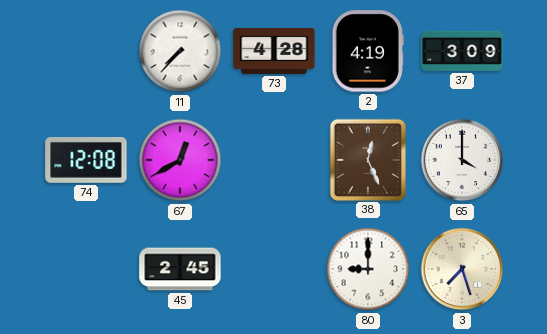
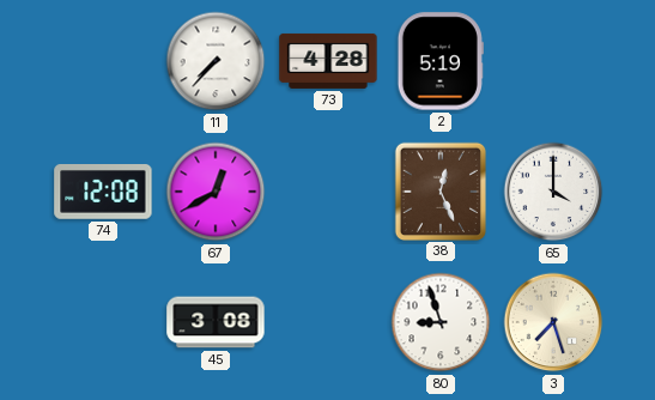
2: 4:19 -> 5:19
37: 3:09 -> none
45: 2:45 -> 3:08
80: 9:00 -> 8:57
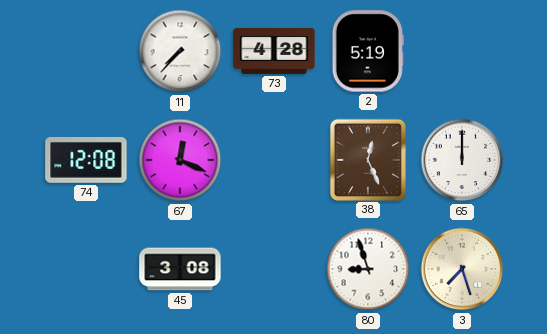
67: 12:40 -> 12:19
65: 4:00 -> 12:00
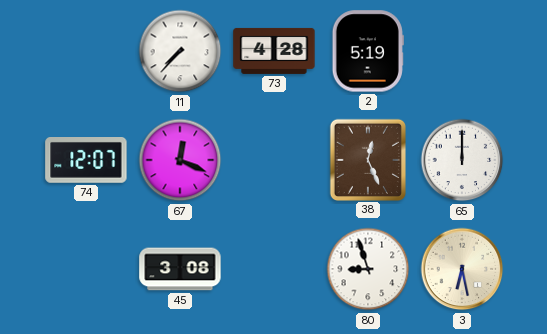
74: 12:08 -> 12:07
3: 7:27 -> 6:28
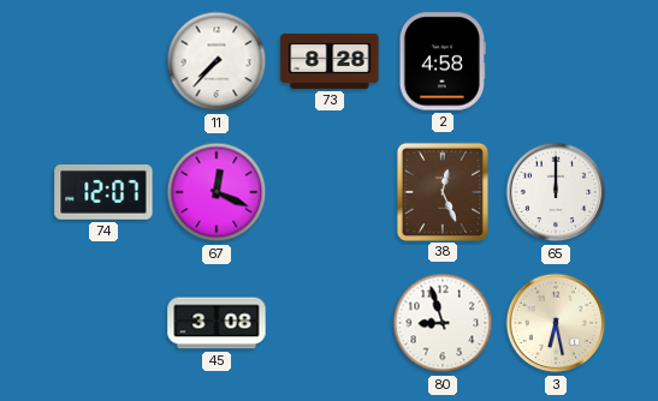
73: 4:28 -> 8:28
2: 5:19 -> 4:58
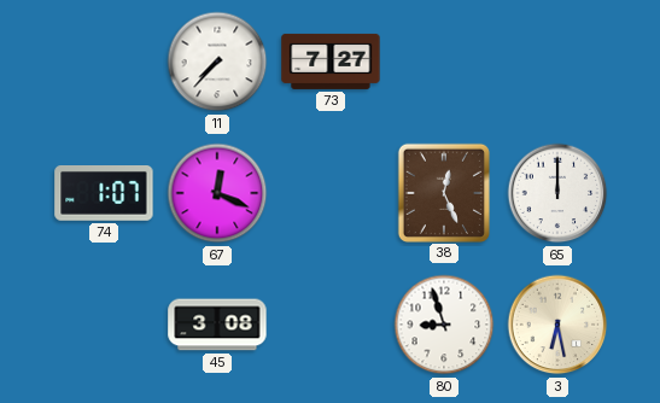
73: 8:28 -> 7:27
2: 4:58 -> none
74: 12:07 -> 1:07
